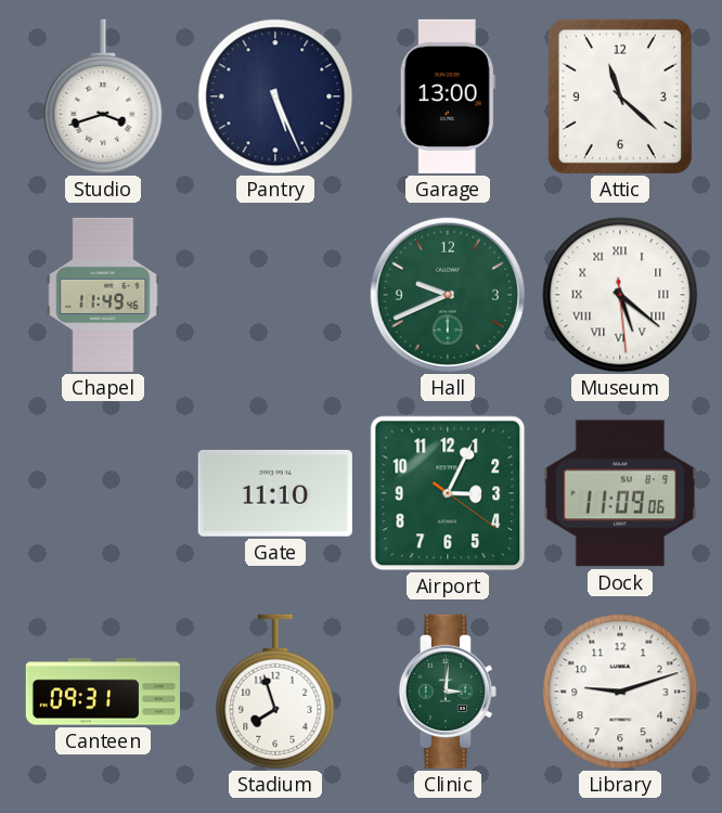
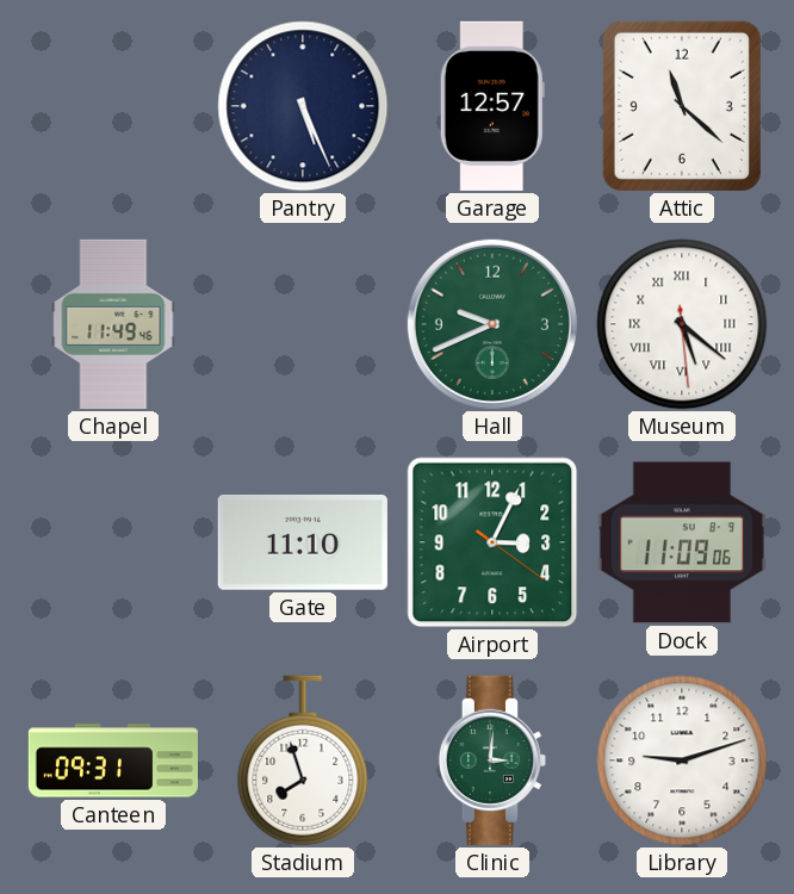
Studio: 3:42 -> none
Garage: 13:00 -> 12:57
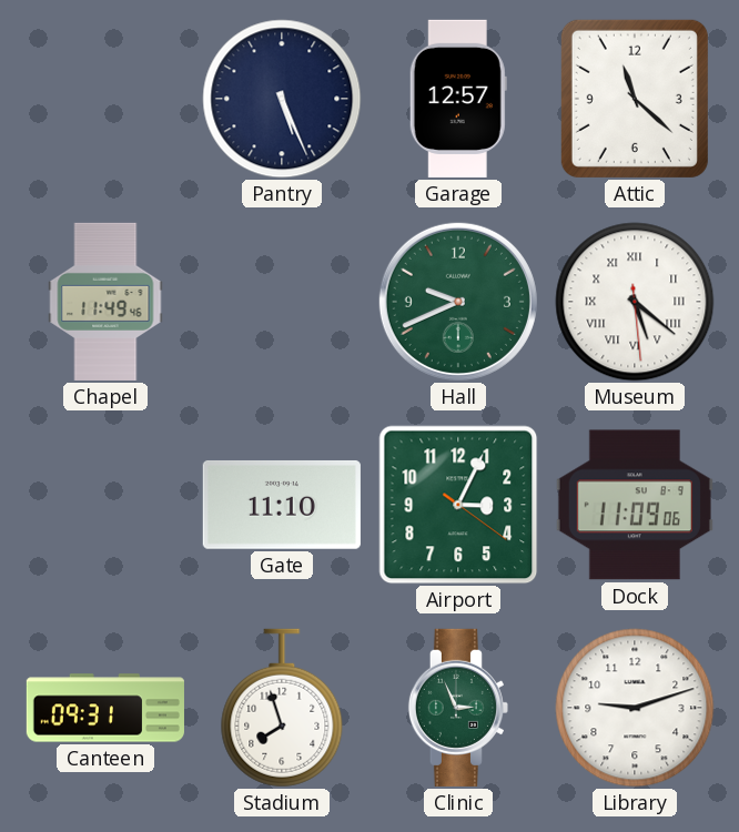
Clinic: 3:01 -> 2:56
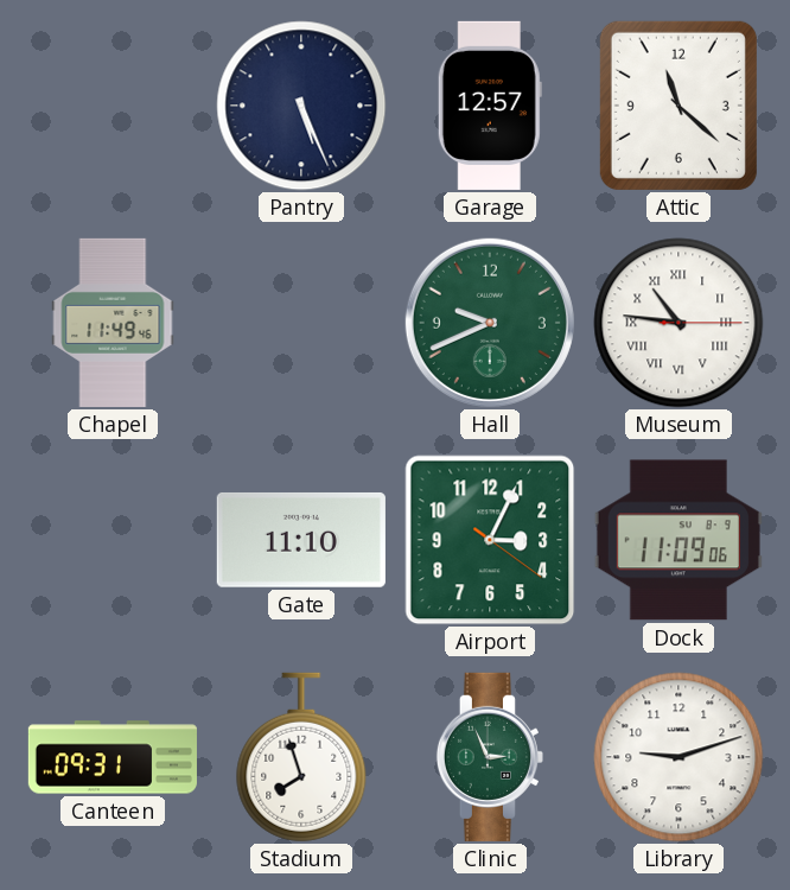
Museum: 5:21 -> 10:46
